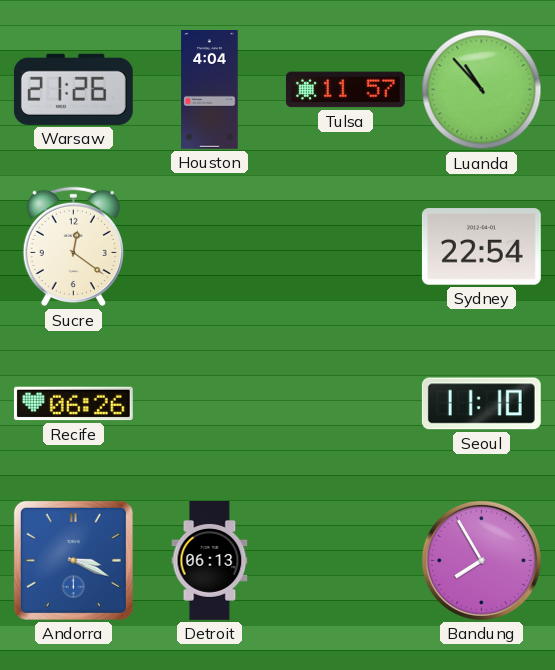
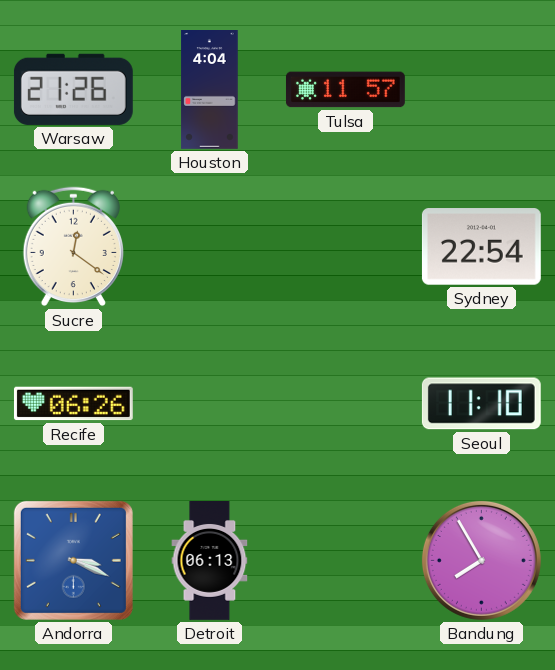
Luanda: 10:53 -> none
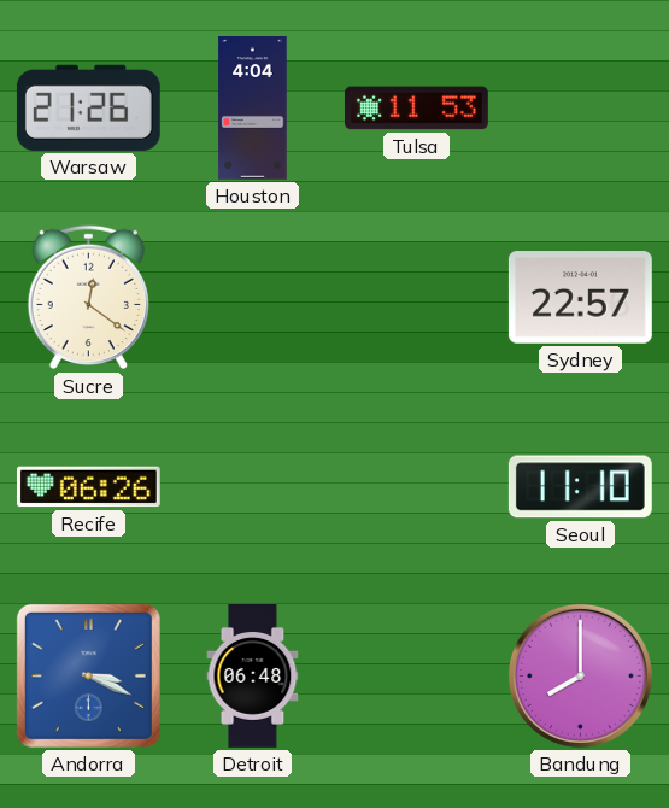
Tulsa: 11:57 -> 11:53
Sydney: 22:54 -> 22:57
Detroit: 06:13 -> 06:48
Bandung: 7:55 -> 8:00
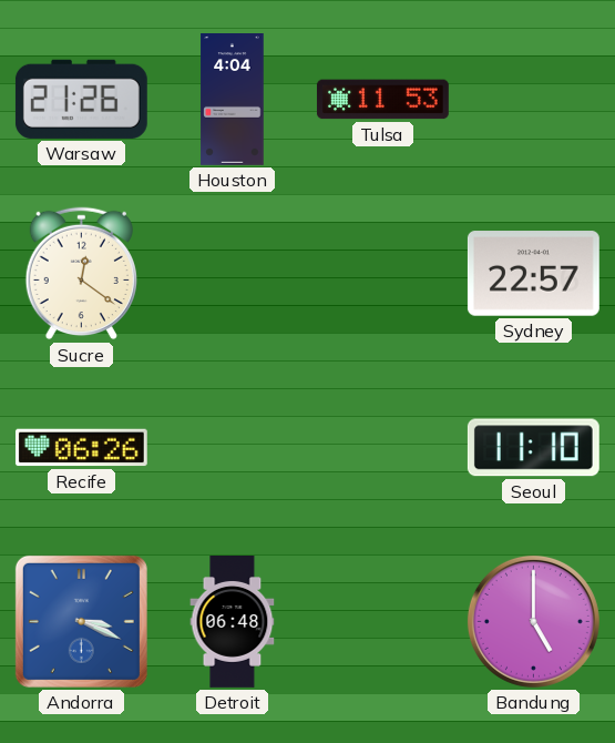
Bandung: 8:00 -> 5:00
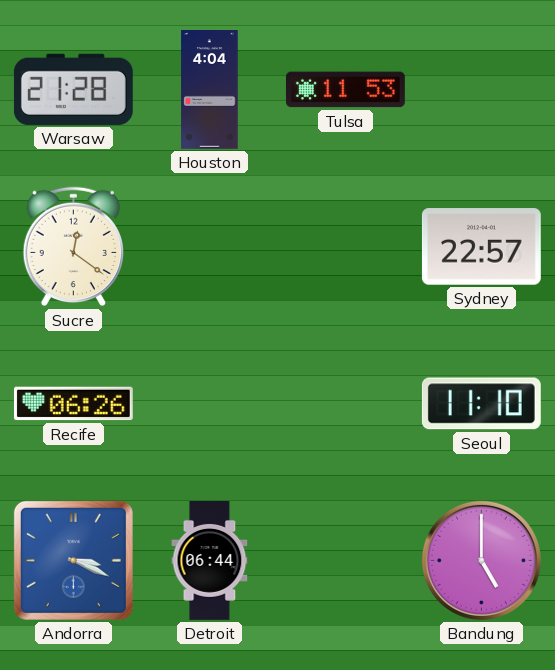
Warsaw: 21:26 -> 21:28
Detroit: 06:48 -> 06:44
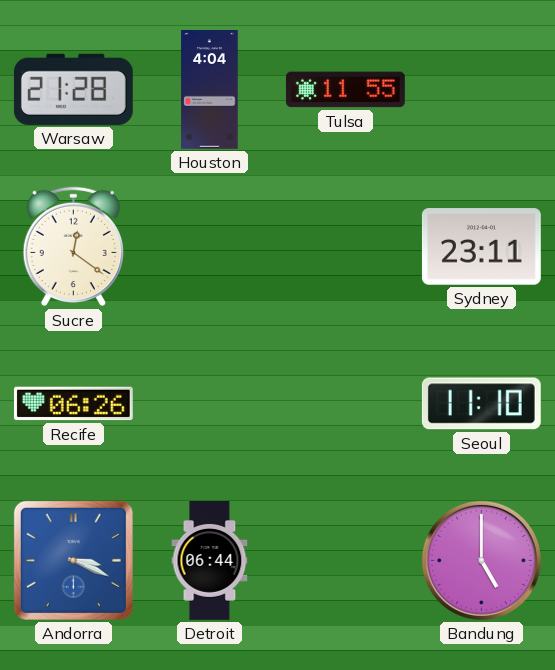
Tulsa: 11:53 -> 11:55
Sydney: 22:57 -> 23:11
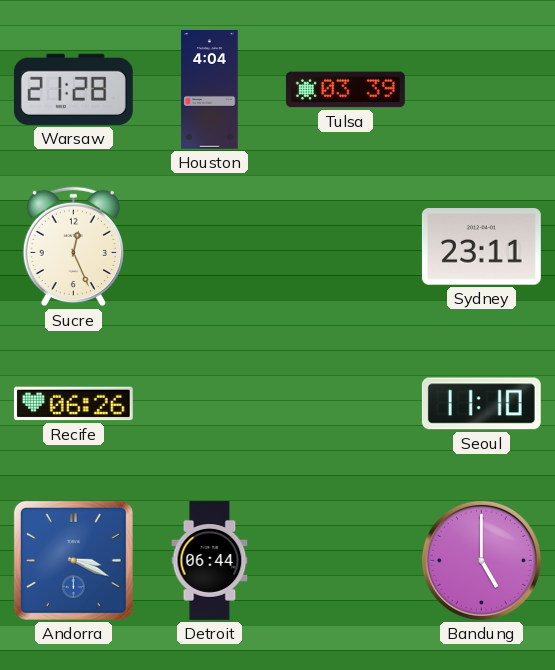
Tulsa: 11:55 -> 03:39
Sucre: 12:21 -> 12:26
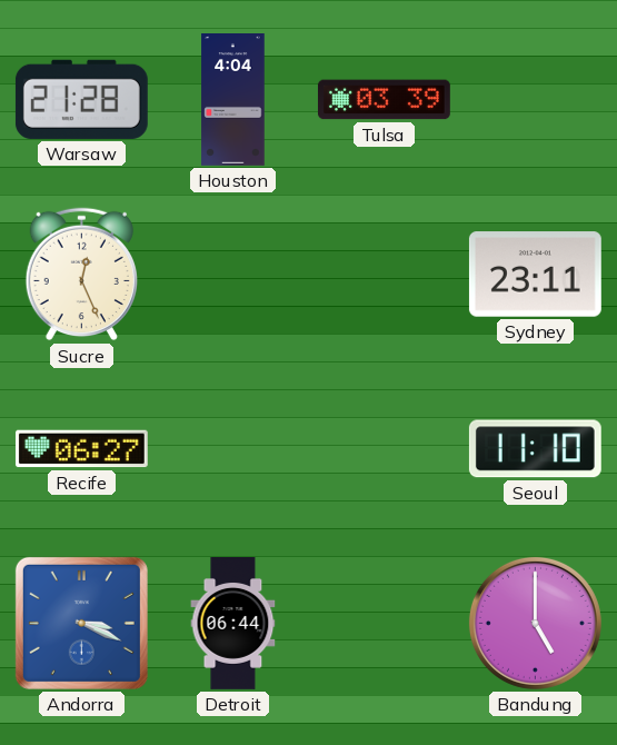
Recife: 06:26 -> 06:27
